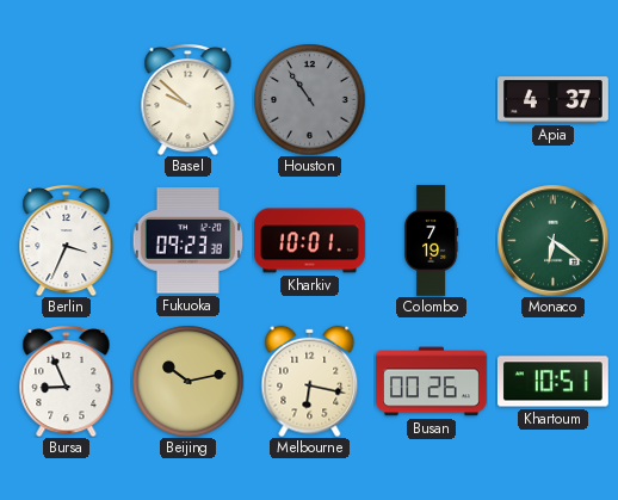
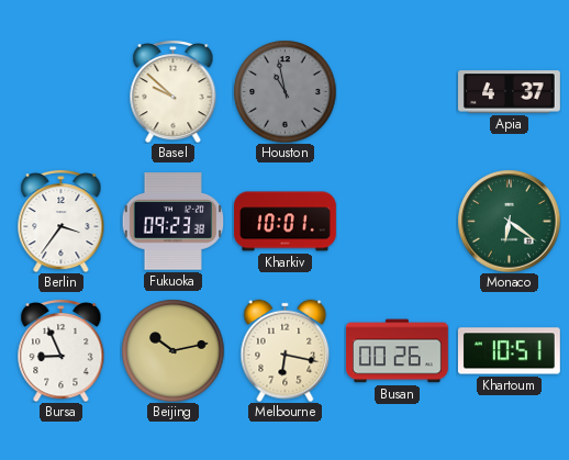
Houston: 10:54 -> 10:58
Berlin: 3:34 -> 3:36
Colombo: 7:19 -> none
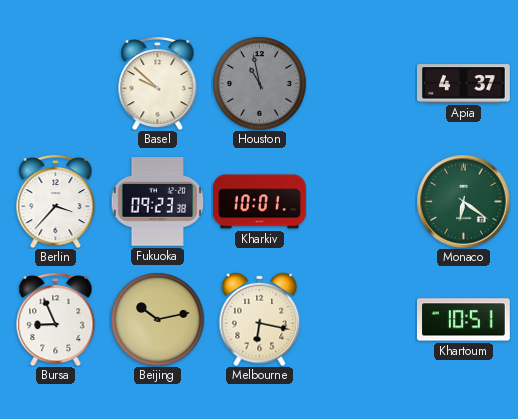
Berlin: 3:36 -> 3:37
Busan: 00:26 -> none
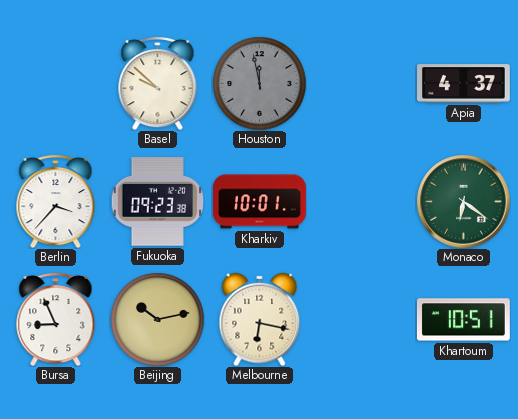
Houston: 10:58 -> 11:58
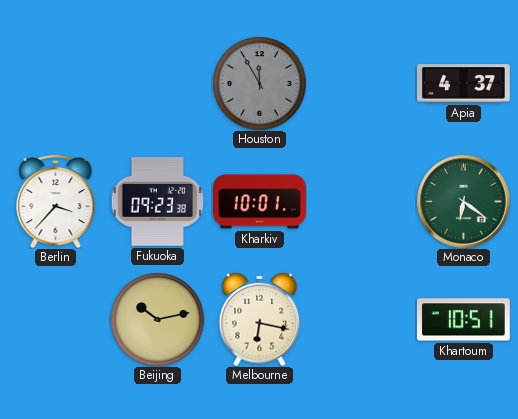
Basel: 9:52 -> none
Houston: 11:58 -> 11:55
Bursa: 8:56 -> none
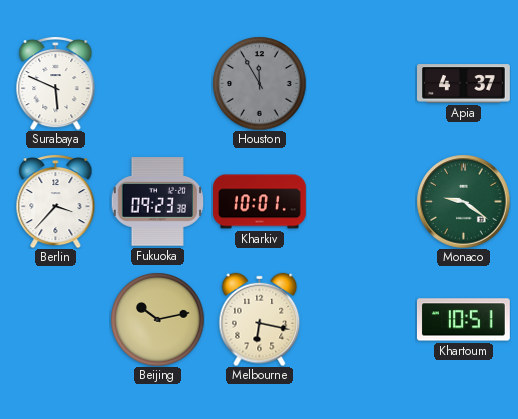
Surabaya: none -> 5:49
Monaco: 6:21 -> 9:21
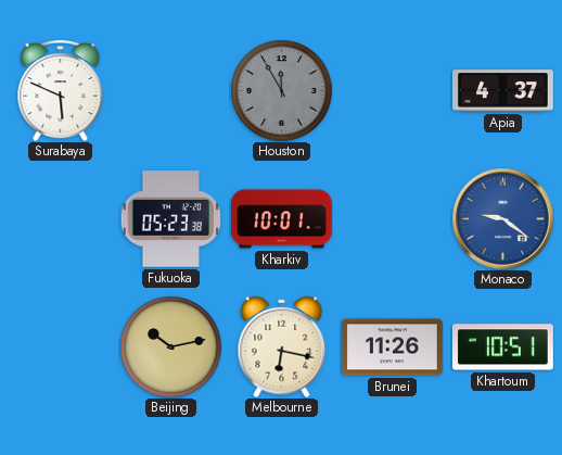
Berlin: 3:37 -> none
Fukuoka: 09:23 -> 05:23
Monaco dial: green -> blue
Brunei: none -> 11:26
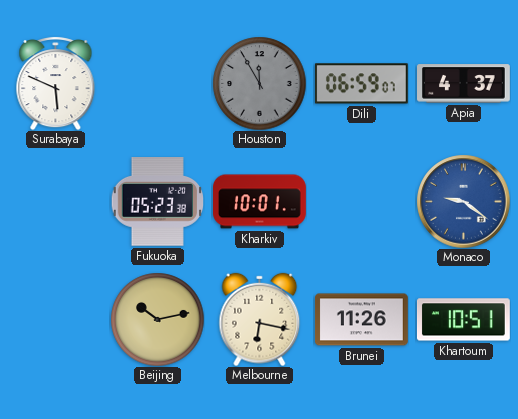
Dili: none -> 06:59
